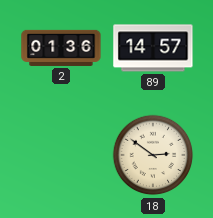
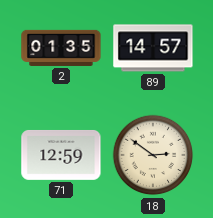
2: 01:36 -> 01:35
71: none -> 12:59
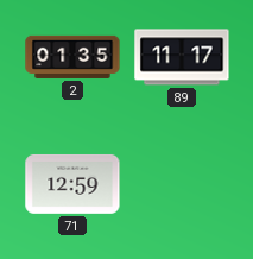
89: 14:57 -> 11:17
18: 2:51 -> none
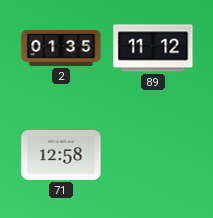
89: 11:17 -> 11:12
71: 12:59 -> 12:58
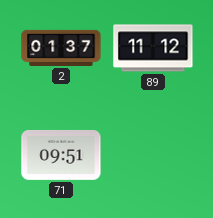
2: 01:35 -> 01:37
71: 12:58 -> 09:51
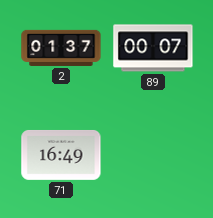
89: 11:12 -> 00:07
71: 09:51 -> 16:49
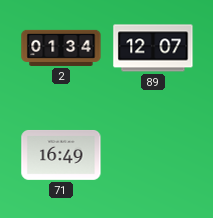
2: 01:37 -> 01:34
89: 00:07 -> 12:07
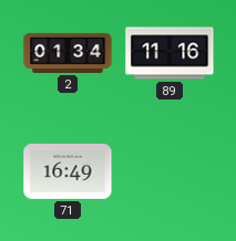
89: 12:07 -> 11:16
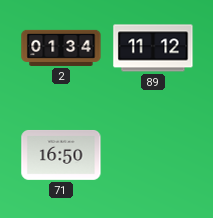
89: 11:16 -> 11:12
71: 16:49 -> 16:50
